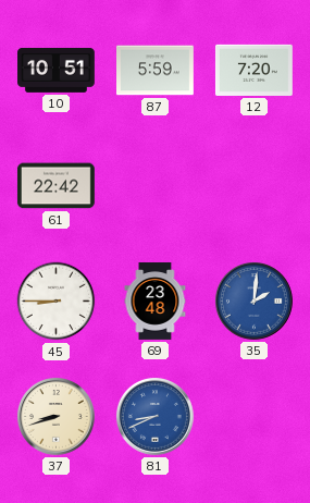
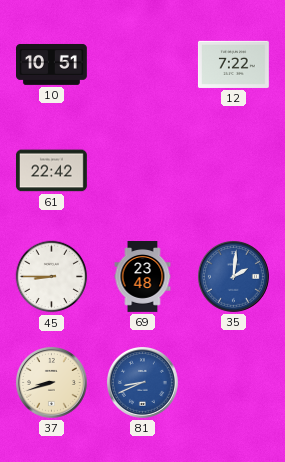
87: 5:59 -> none
12: 7:20 -> 7:22
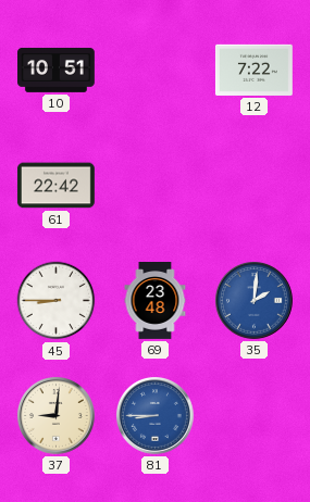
37: 8:42 -> 9:01
81: 8:41 -> 8:45
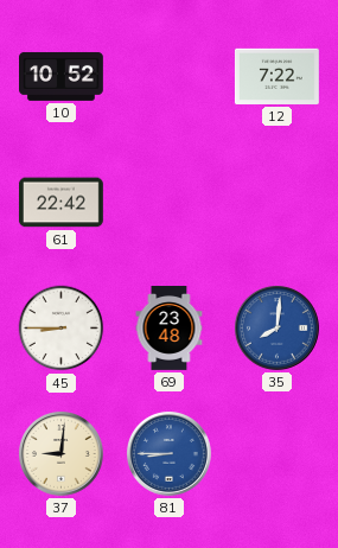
10: 10:51 -> 10:52
35: 2:01 -> 8:01
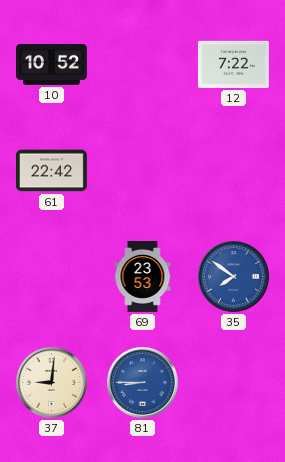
45: 8:45 -> none
69: 23:48 -> 23:53
35: 8:01 -> 7:51
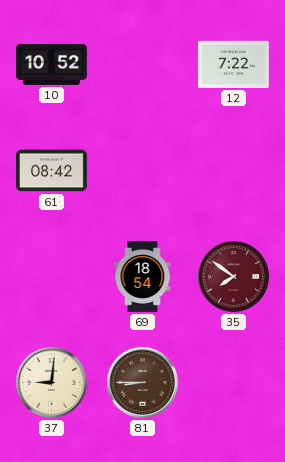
61: 22:42 -> 08:42
69: 23:53 -> 18:54
35 dial: blue -> burgundy
81 dial: blue -> brown
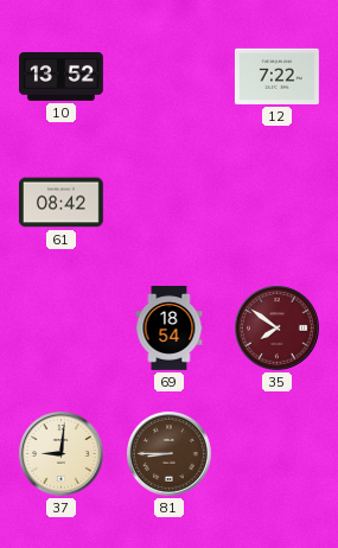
10: 10:52 -> 13:52
